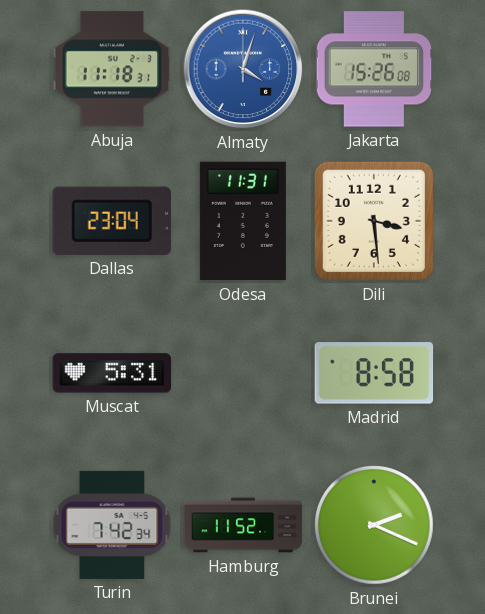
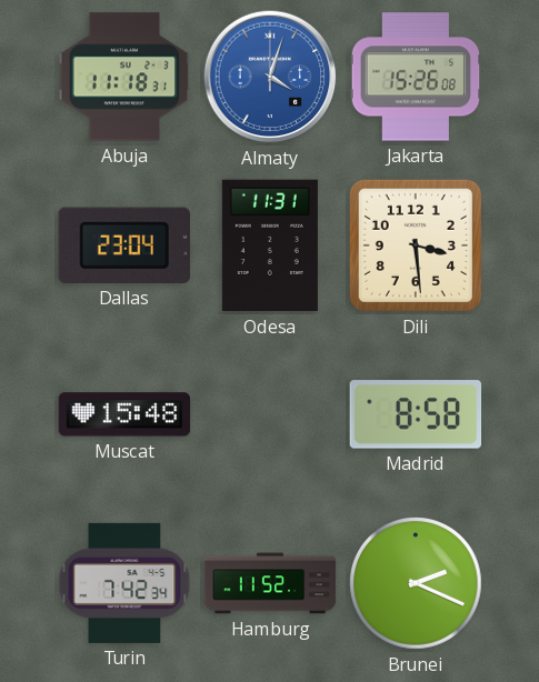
Muscat: 5:31 -> 15:48
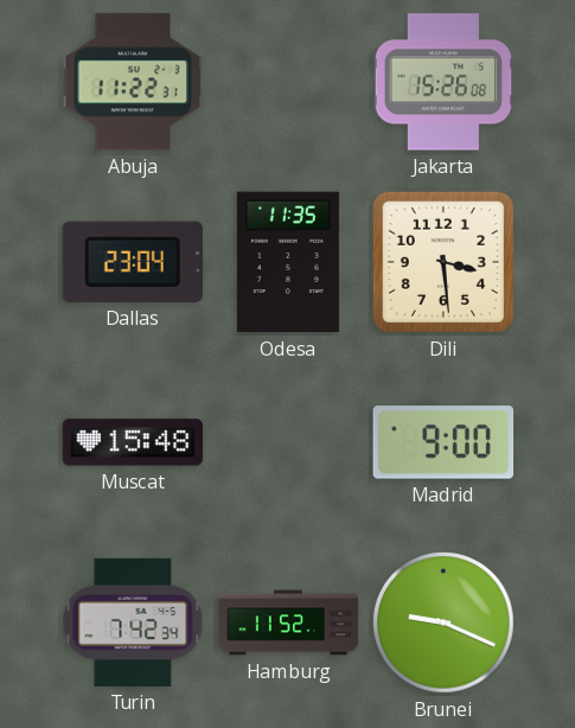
Abuja: 11:18 -> 11:22
Almaty: 4:03 -> none
Odesa: 11:31 -> 11:35
Madrid: 8:58 -> 9:00
Brunei: 2:19 -> 9:19
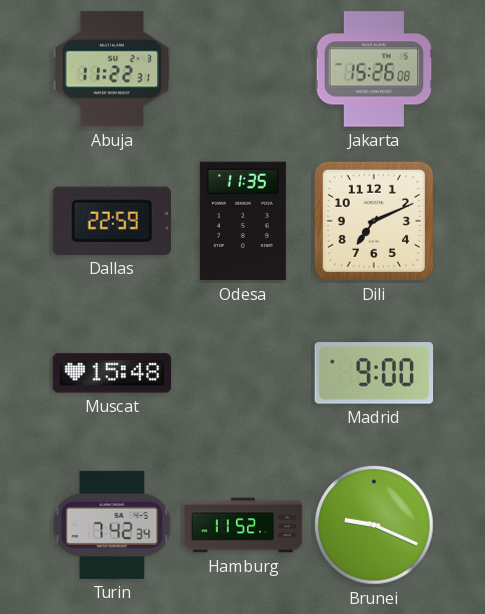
Dallas: 23:04 -> 22:59
Dili: 3:29 -> 7:11
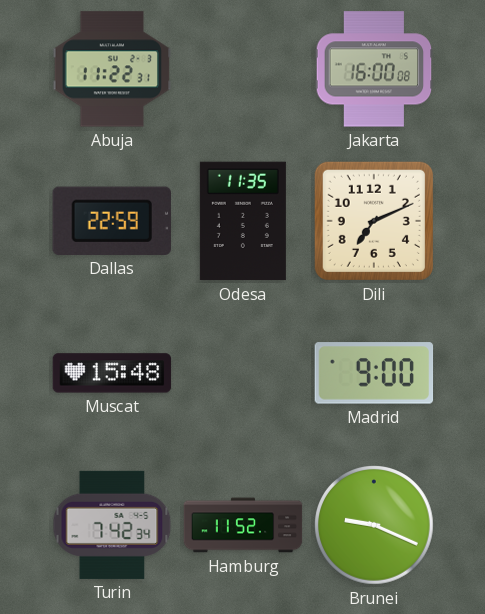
Jakarta: 15:26 -> 16:00
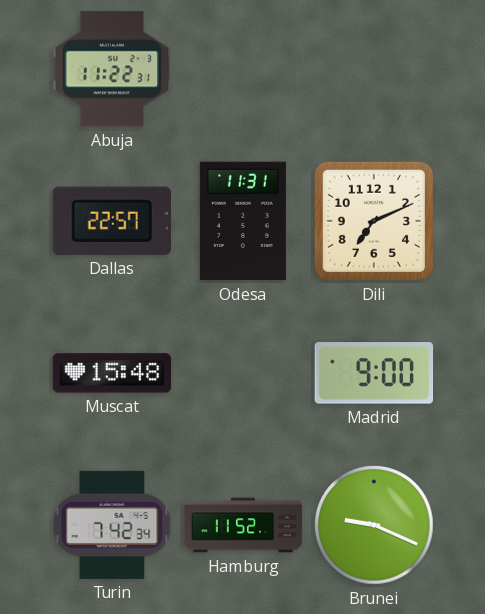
Jakarta: 16:00 -> none
Dallas: 22:59 -> 22:57
Odesa: 11:35 -> 11:31
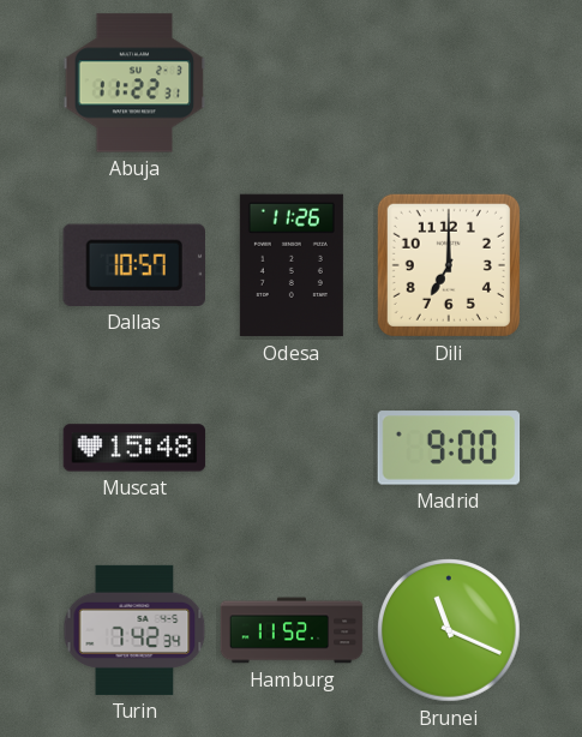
Dallas: 22:57 -> 10:57
Odesa: 11:31 -> 11:26
Dili: 7:11 -> 7:00
Brunei: 9:19 -> 11:19
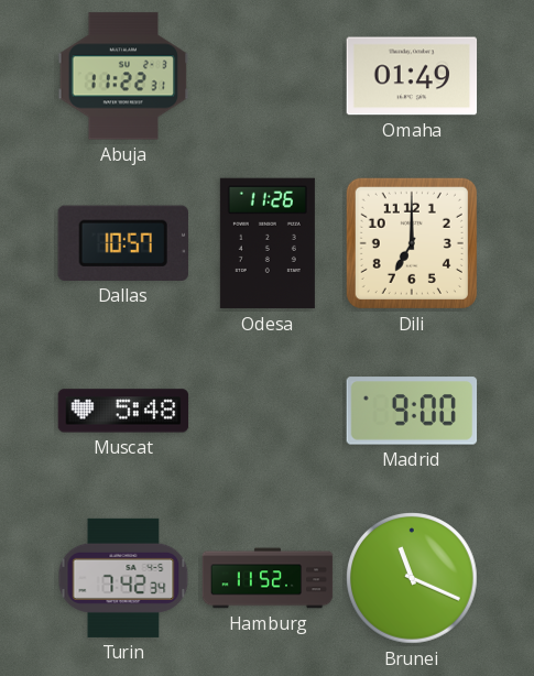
Omaha: none -> 01:49
Muscat: 15:48 -> 5:48
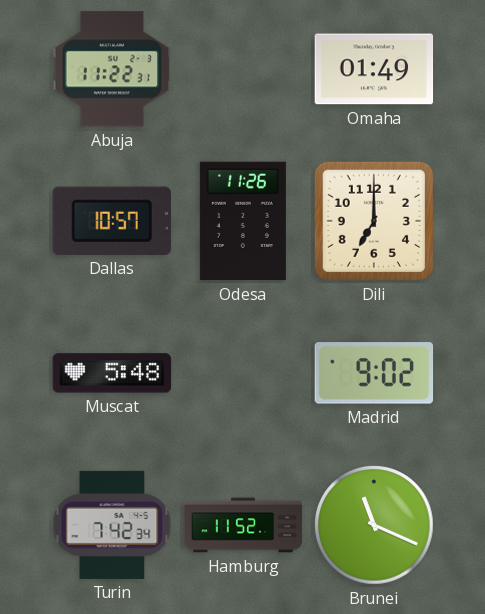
Madrid: 9:00 -> 9:02
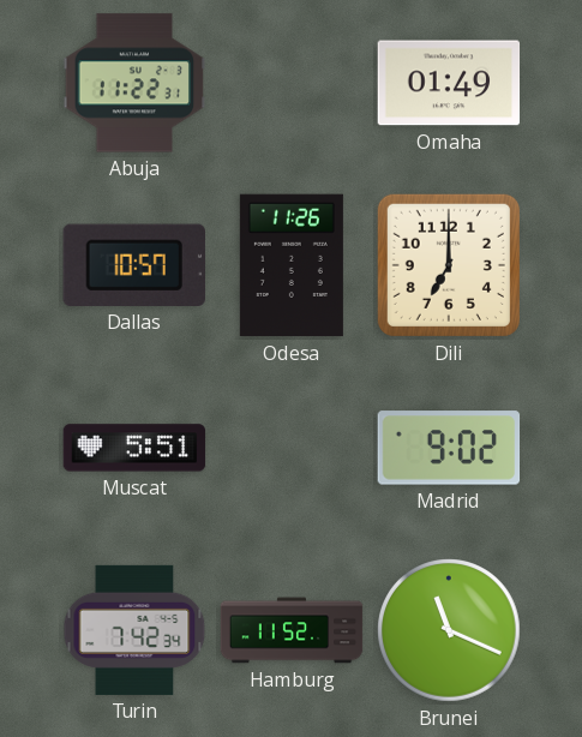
Muscat: 5:48 -> 5:51
